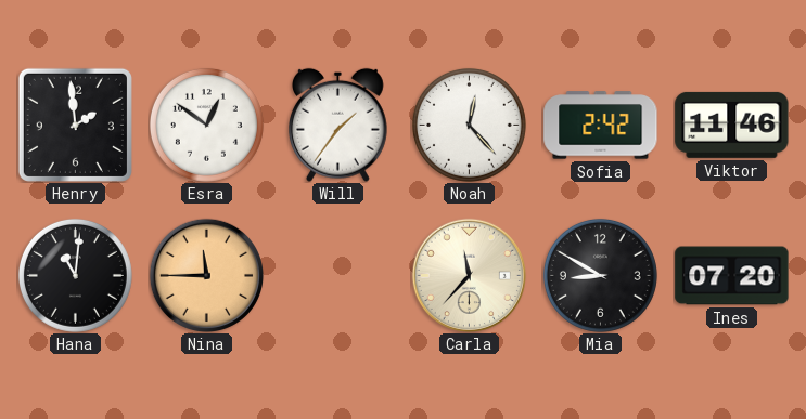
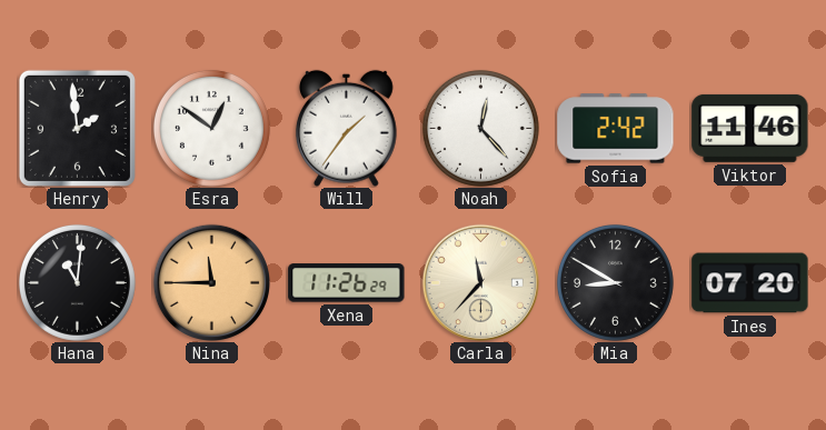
Xena: none -> 11:26
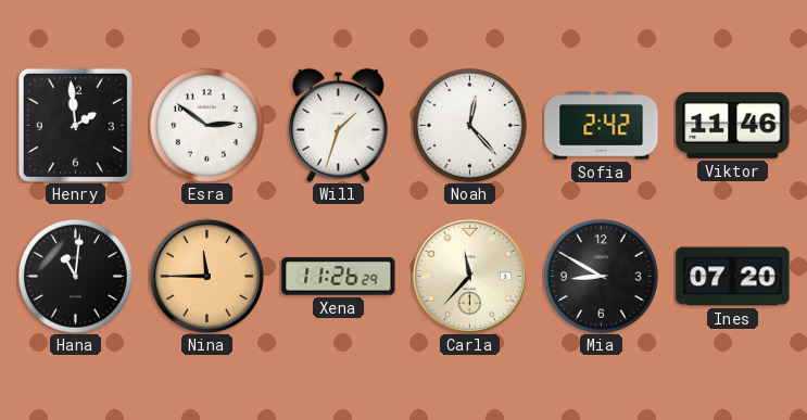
Esra: 12:51 -> 2:51
Will: 1:36 -> 1:33
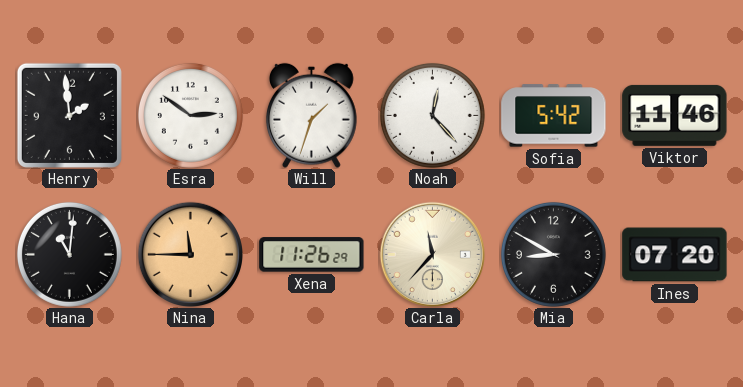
Sofia: 2:42 -> 5:42
